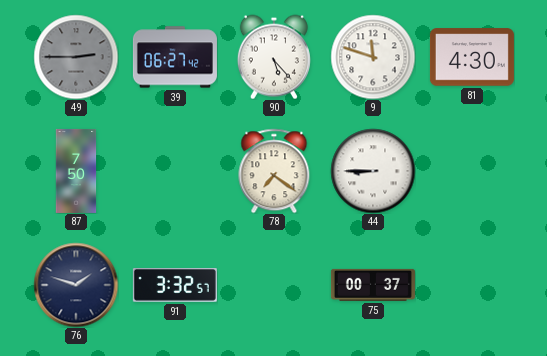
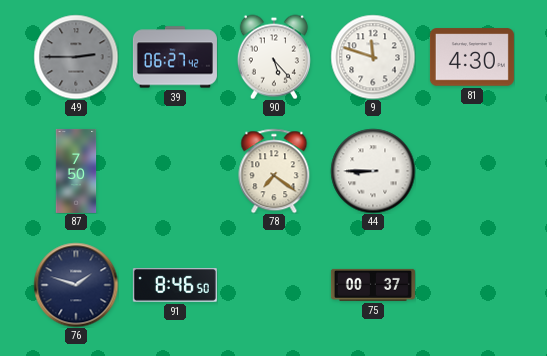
91: 3:32 -> 8:46
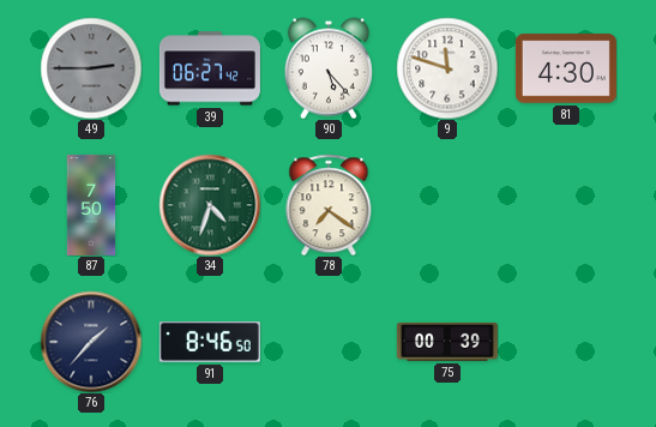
34: none -> 4:33
44: 8:45 -> none
76: 1:48 -> 1:37
75: 00:37 -> 00:39
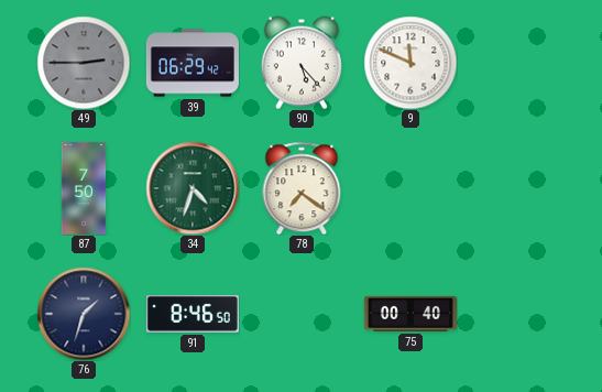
39: 06:27 -> 06:29
9: 11:48 -> 11:49
81: 4:30 -> none
76: 1:37 -> 1:33
75: 00:39 -> 00:40
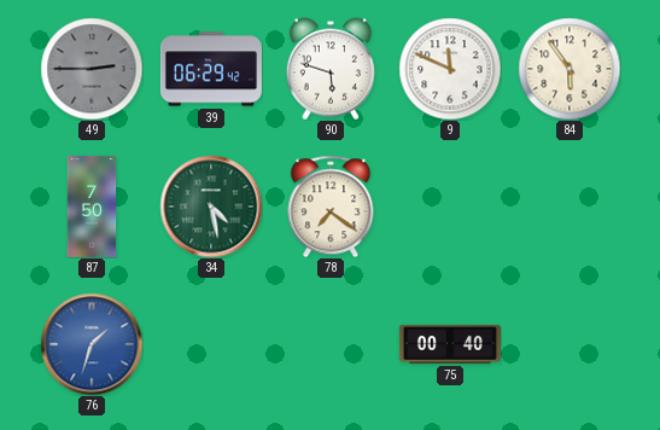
90: 5:23 -> 5:48
84: none -> 5:54
34: 4:33 -> 4:28
76 dial: navy -> blue
91: 8:46 -> none
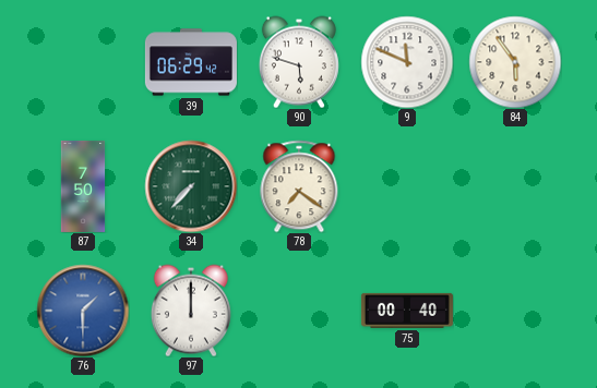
49: 2:45 -> none
34: 4:28 -> 7:37
76: 1:33 -> 1:30
97: none -> 12:00
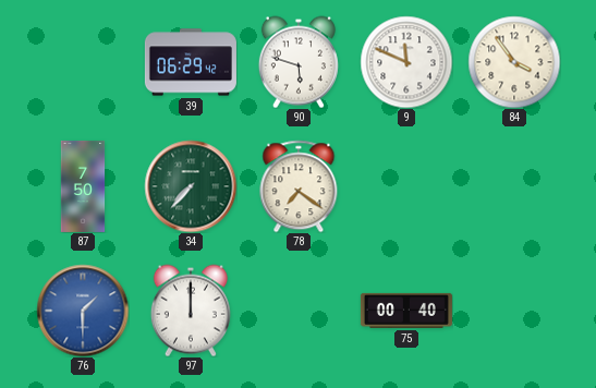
84: 5:54 -> 3:54
